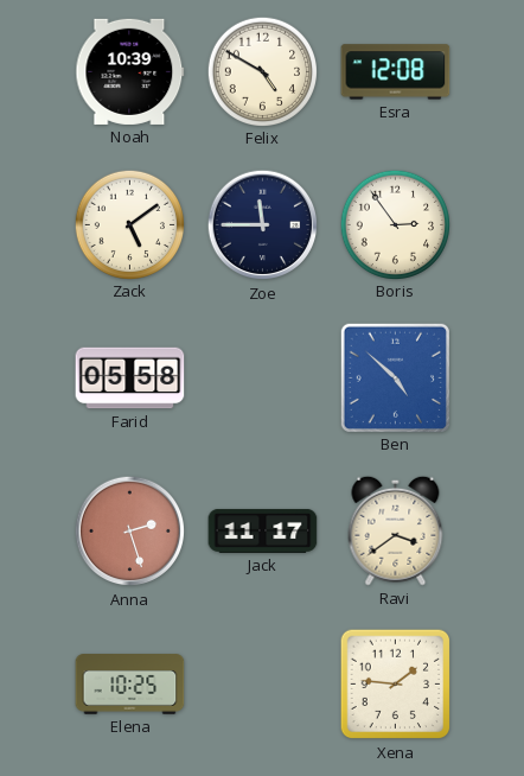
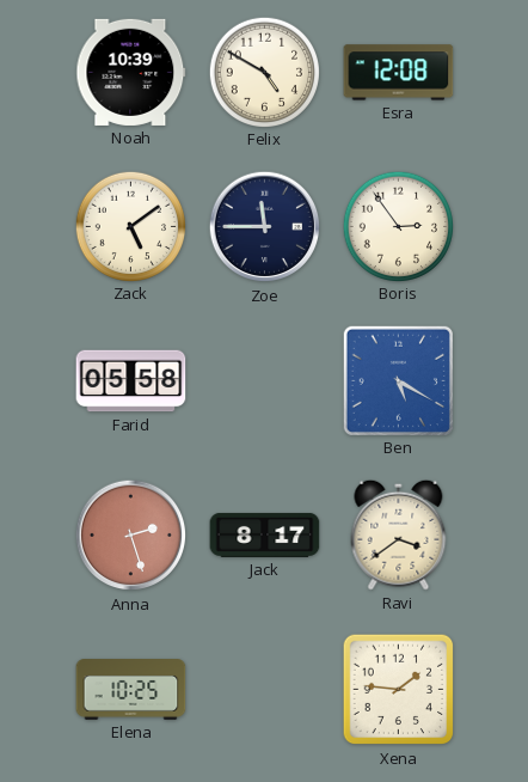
Ben: 4:52 -> 5:20
Jack: 11:17 -> 8:17
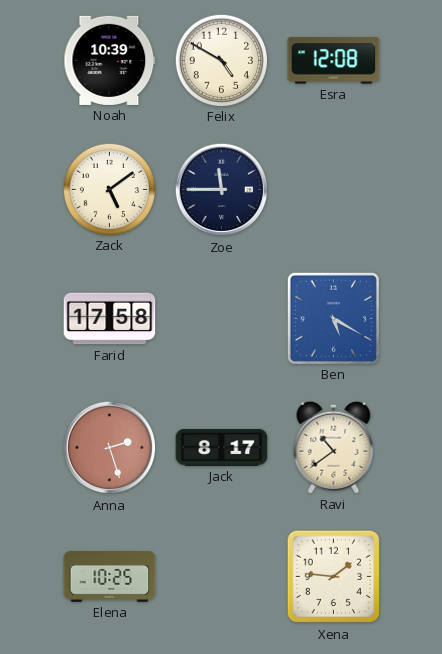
Boris: 2:54 -> none
Farid: 05:58 -> 17:58
Ravi: 3:39 -> 10:39
